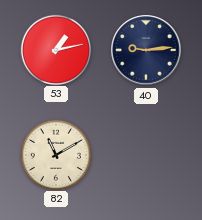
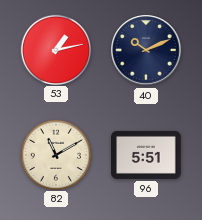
40: 9:14 -> 10:11
96: none -> 5:51
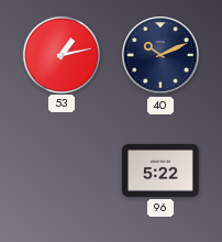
82: 11:10 -> none
96: 5:51 -> 5:22
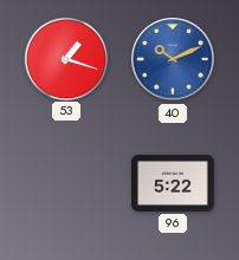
53: 1:13 -> 1:18
40 dial: navy -> blue
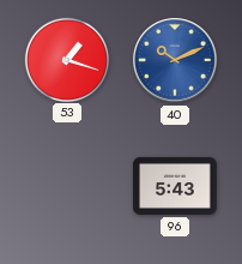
96: 5:22 -> 5:43
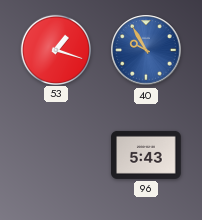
40: 10:11 -> 9:55
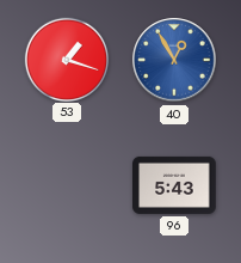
40: 9:55 -> 12:55
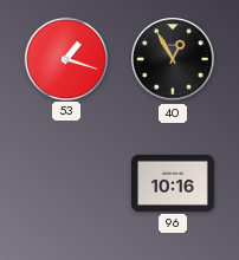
40 dial: blue -> black
96: 5:43 -> 10:16
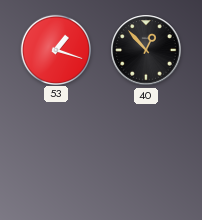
40: 12:55 -> 12:53
96: 10:16 -> none
